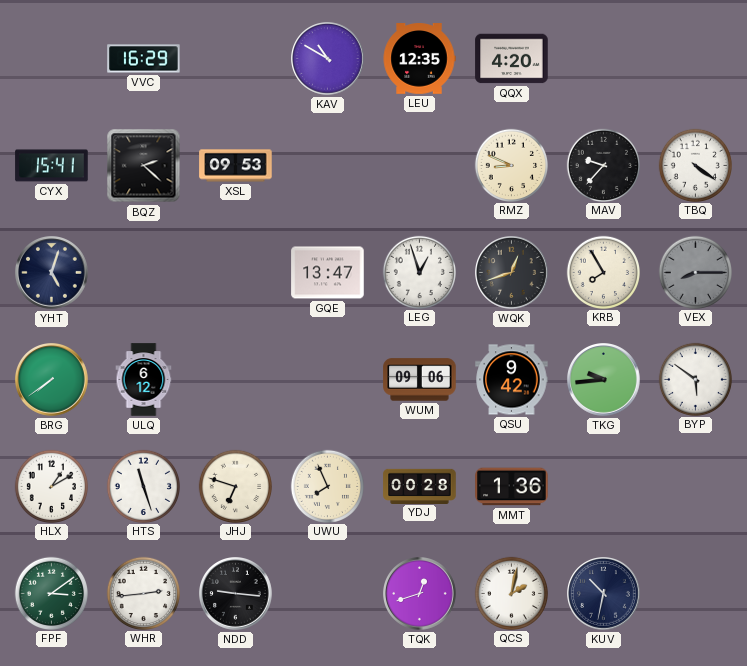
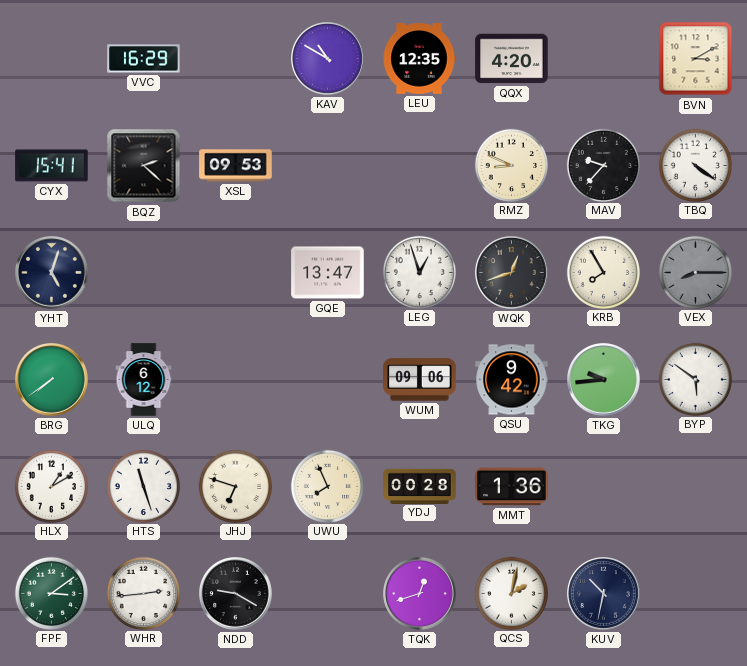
BVN: none -> 3:10
NDD: 9:16 -> 9:20
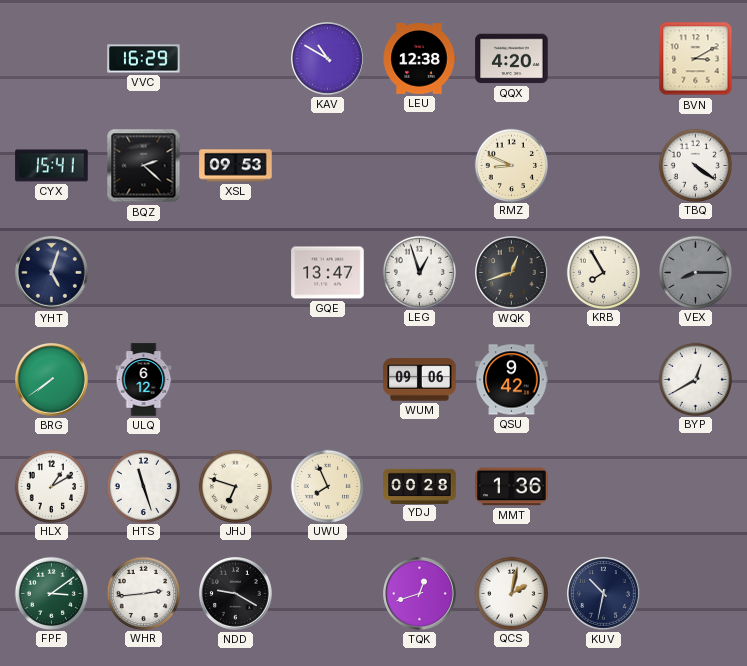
LEU: 12:35 -> 12:38
MAV: 9:37 -> none
TKG: 9:44 -> none
BYP: 5:51 -> 12:40
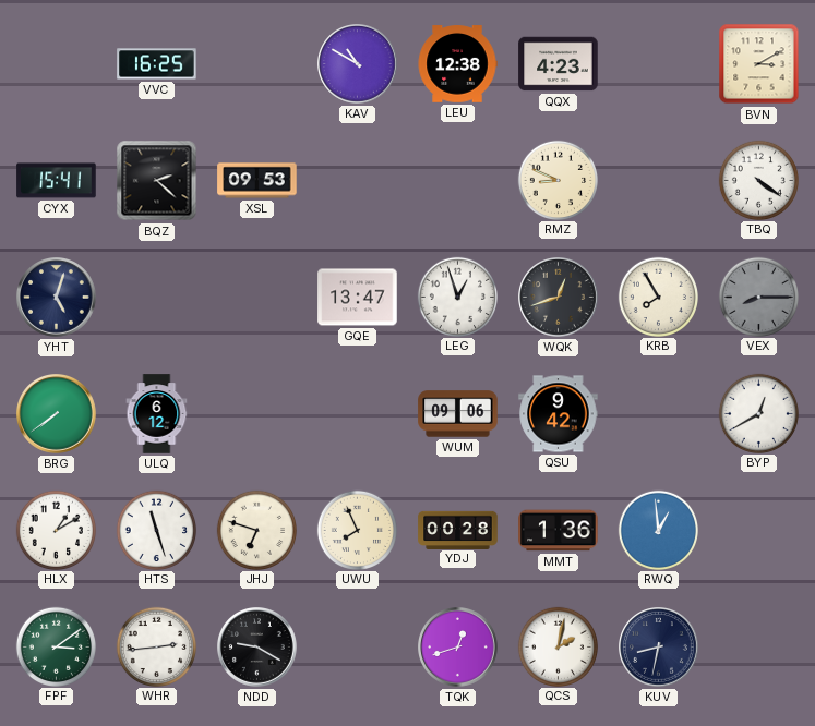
VVC: 16:29 -> 16:25
QQX: 4:20 -> 4:23
RWQ: none -> 12:59
KUV: 10:32 -> 8:32
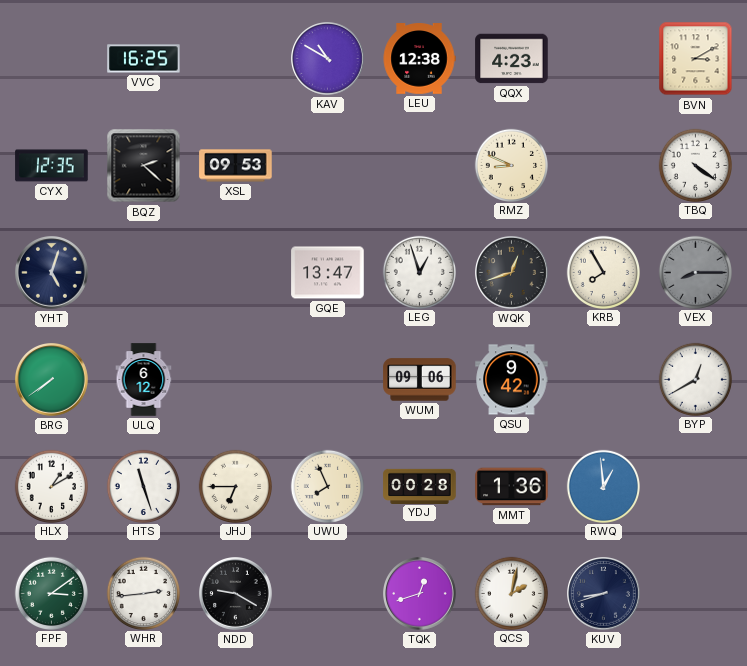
CYX: 15:41 -> 12:35
JHJ: 6:48 -> 6:45
KUV: 8:32 -> 8:42
